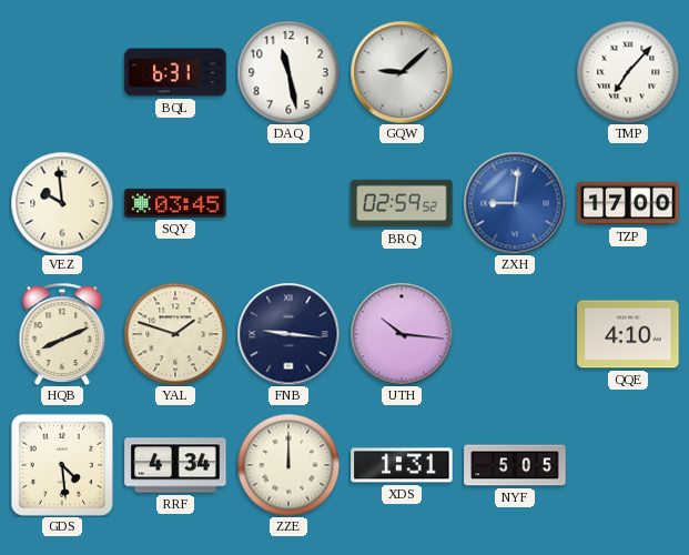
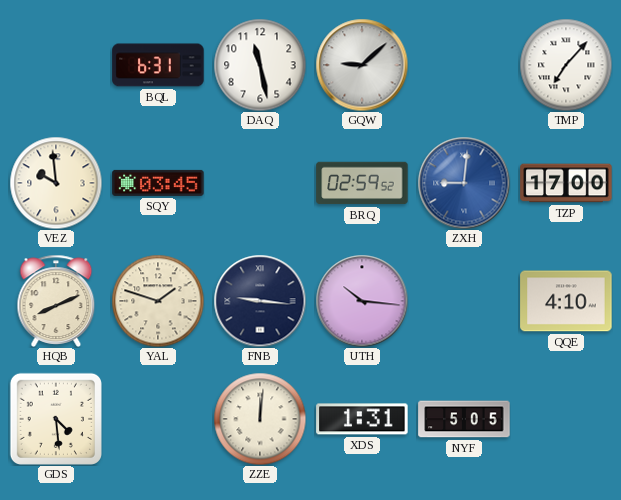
RRF: 4:34 -> none
ZZE: 12:00 -> 12:01
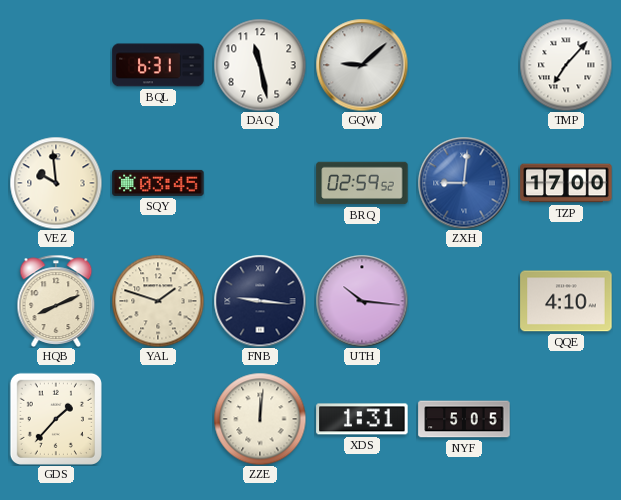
GDS: 4:29 -> 1:37
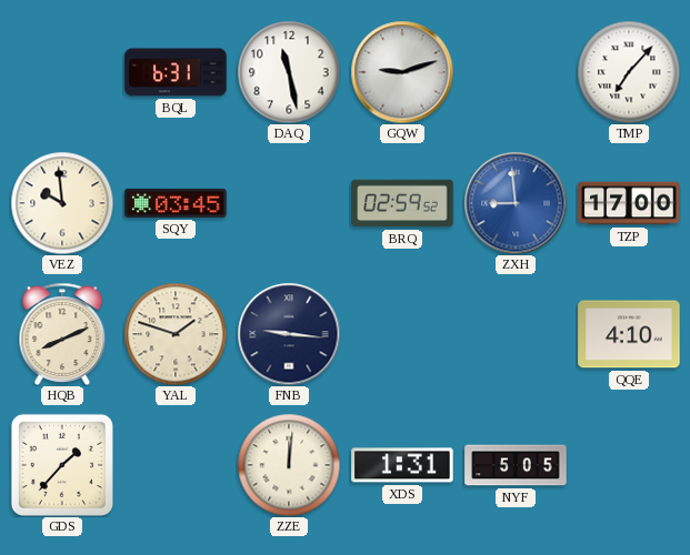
GQW: 9:08 -> 9:12
ZXH: 9:01 -> 8:59
UTH: 10:16 -> none
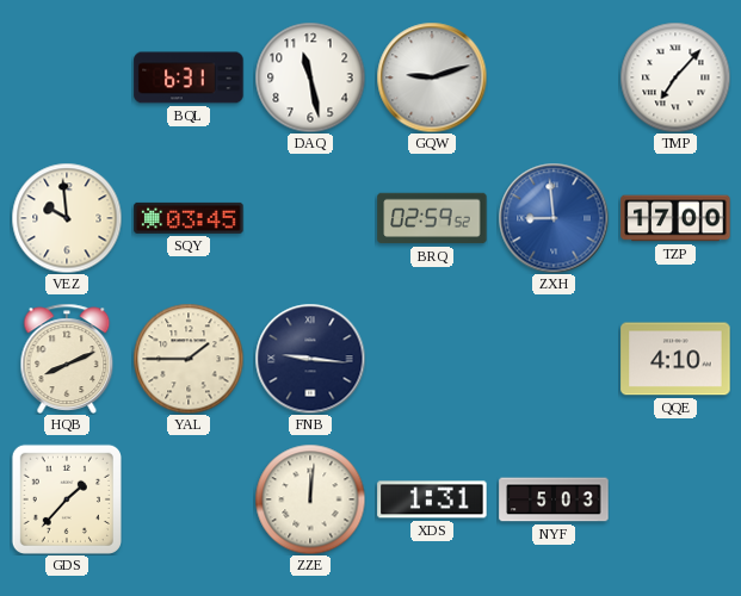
YAL: 1:48 -> 1:45
NYF: 5:05 -> 5:03
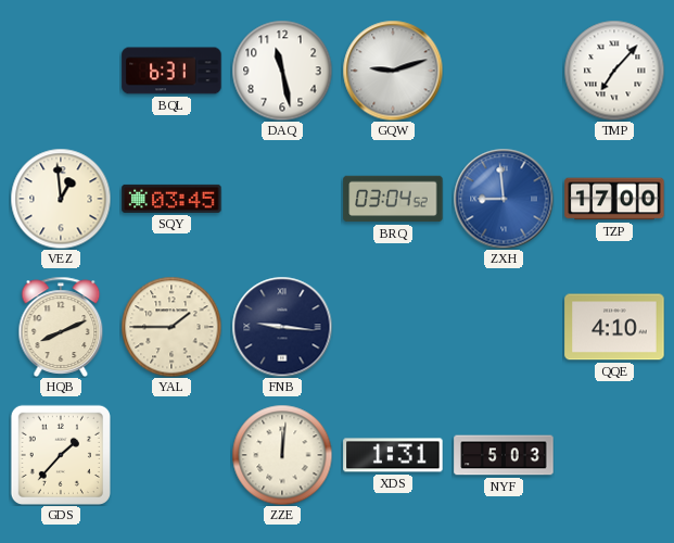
VEZ: 9:59 -> 12:59
BRQ: 02:59 -> 03:04
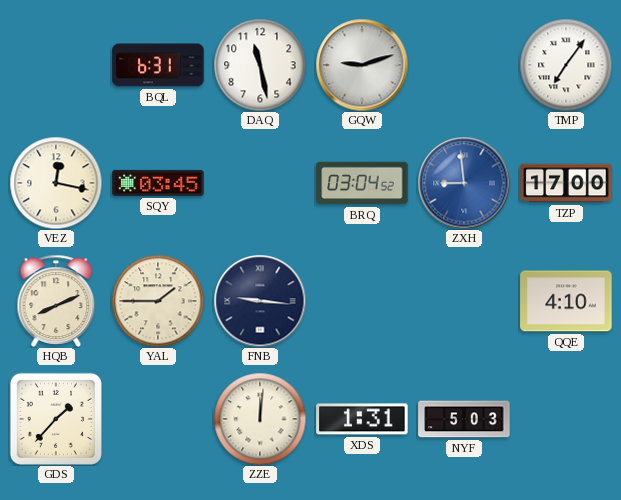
TMP: 7:07 -> 7:06
VEZ: 12:59 -> 12:17
